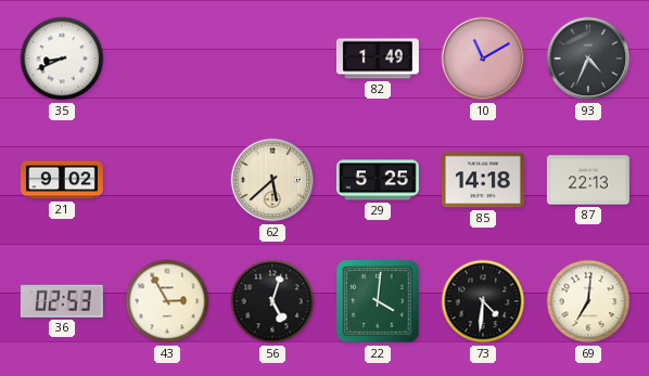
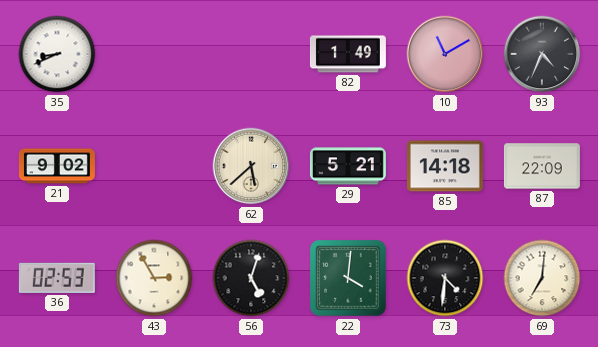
29: 5:25 -> 5:21
87: 22:13 -> 22:09
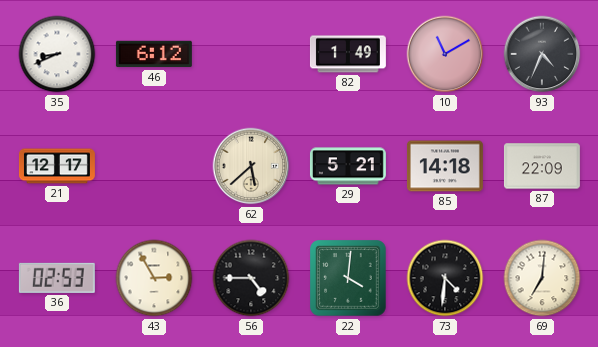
46: none -> 6:12
21: 9:02 -> 12:17
56: 5:03 -> 4:45
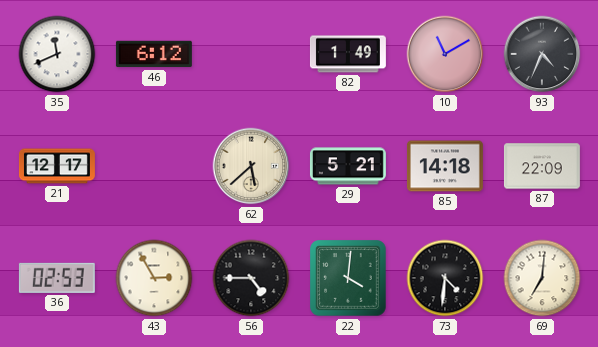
35: 8:41 -> 11:41
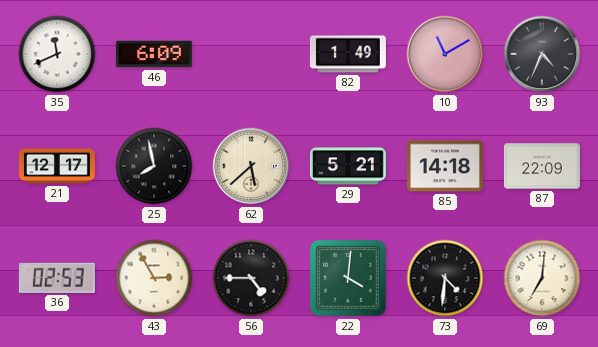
46: 6:12 -> 6:09
25: none -> 7:58
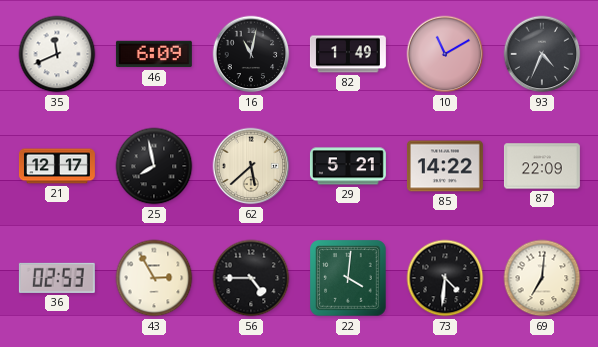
16: none -> 11:02
85: 14:18 -> 14:22
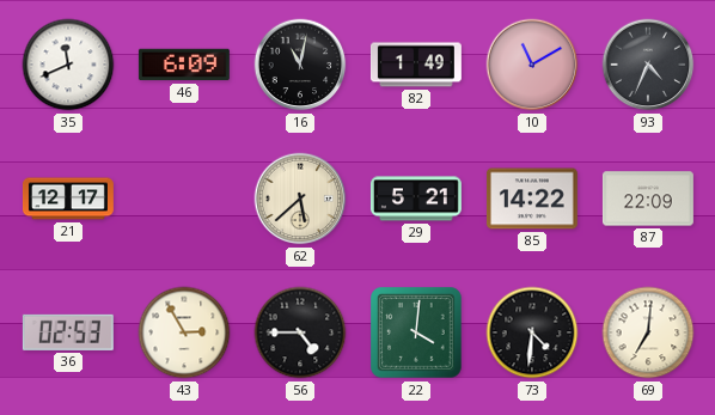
25: 7:58 -> none
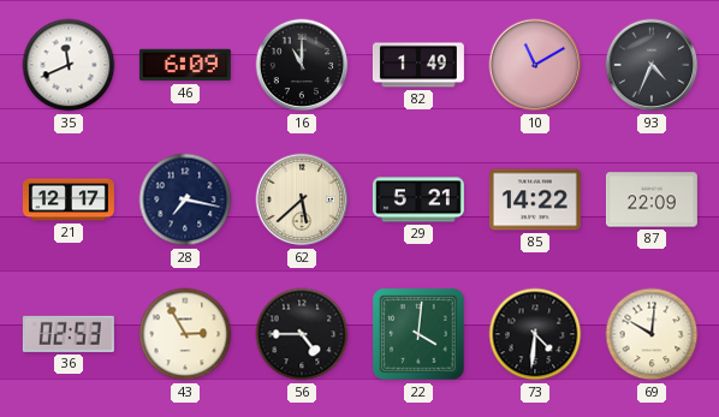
16: 11:02 -> 11:00
28: none -> 7:17
69: 7:01 -> 10:01
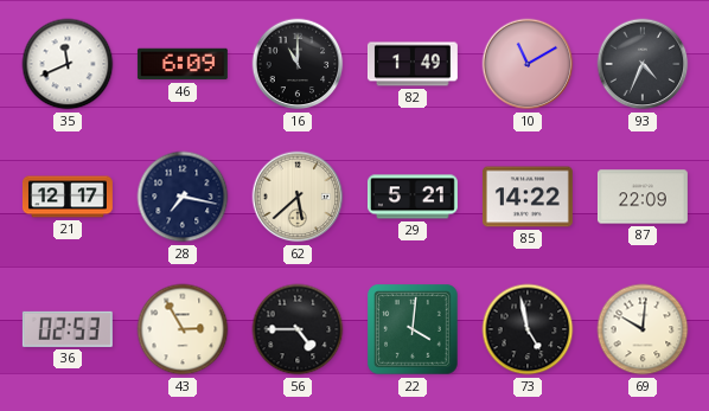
73: 4:31 -> 4:58
